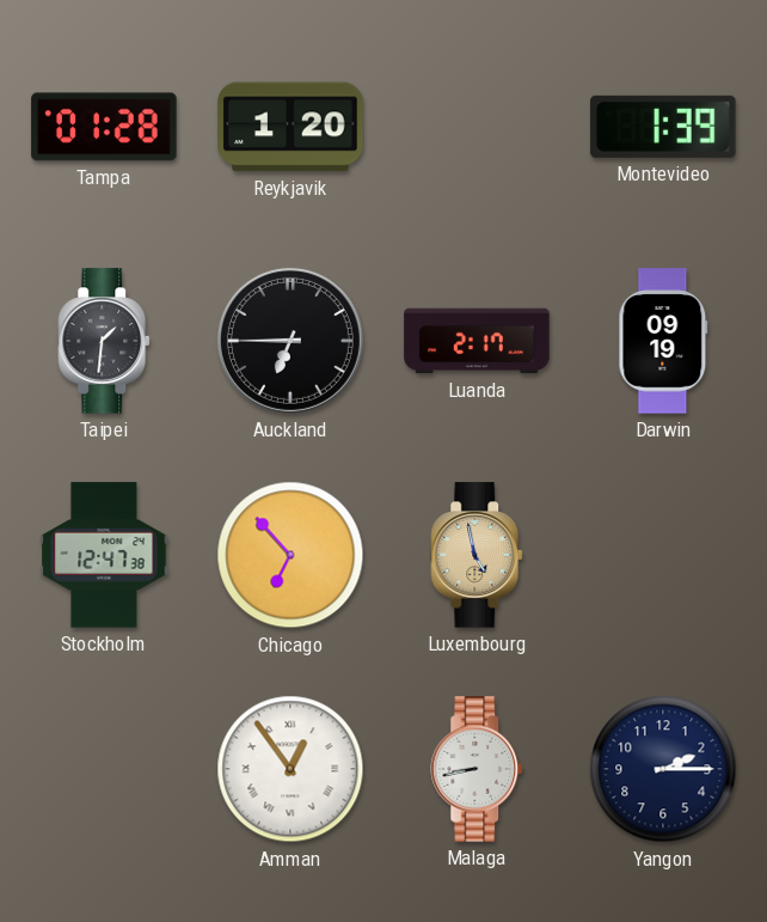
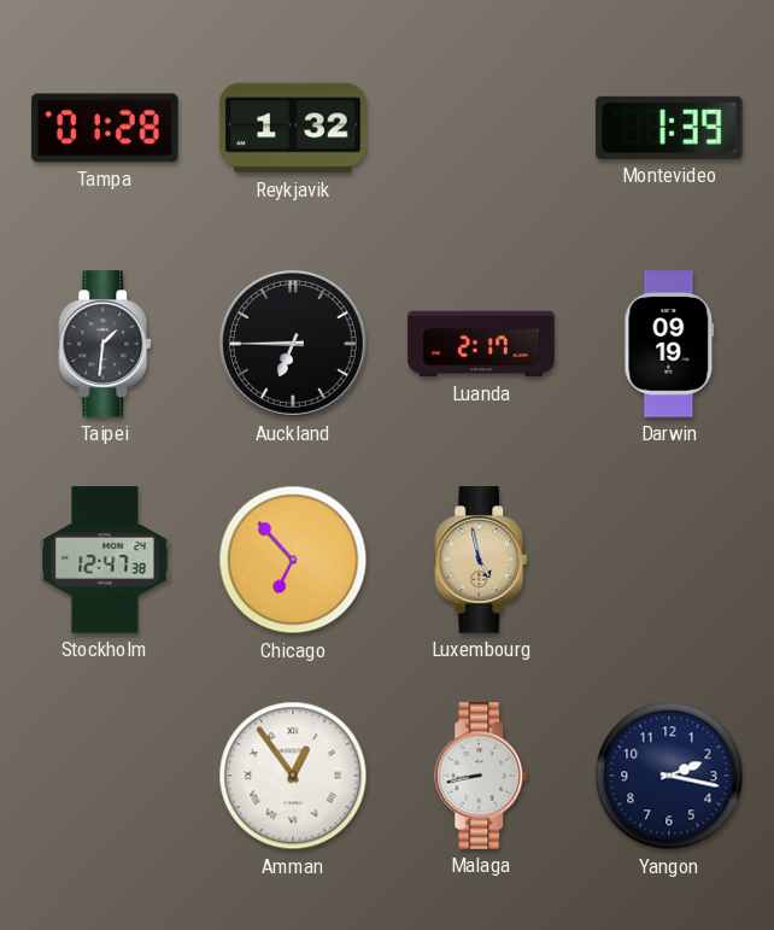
Reykjavik: 1:20 -> 1:32
Yangon: 2:15 -> 2:17
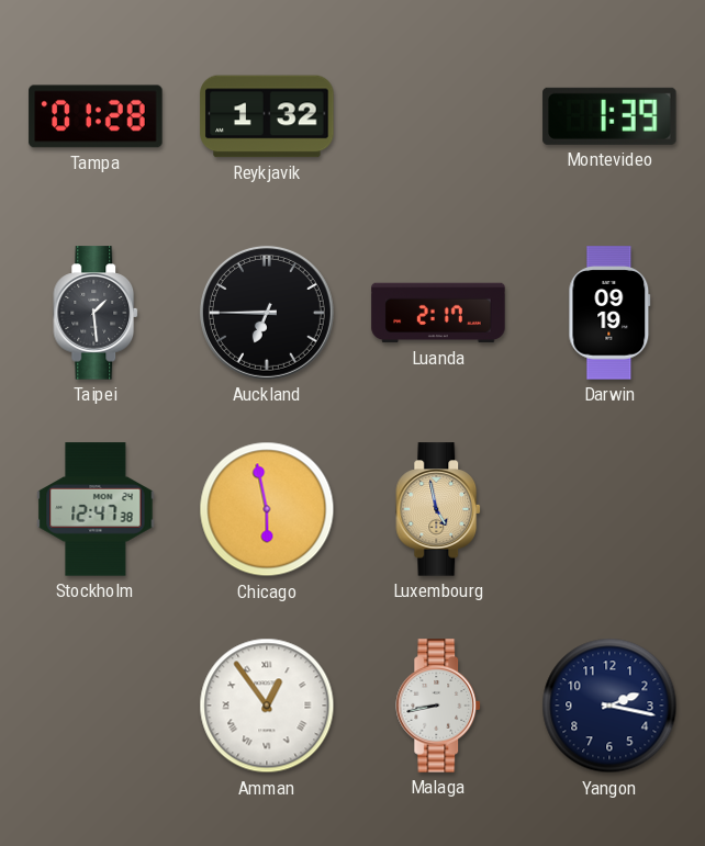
Taipei: 1:31 -> 1:29
Chicago: 6:53 -> 5:58
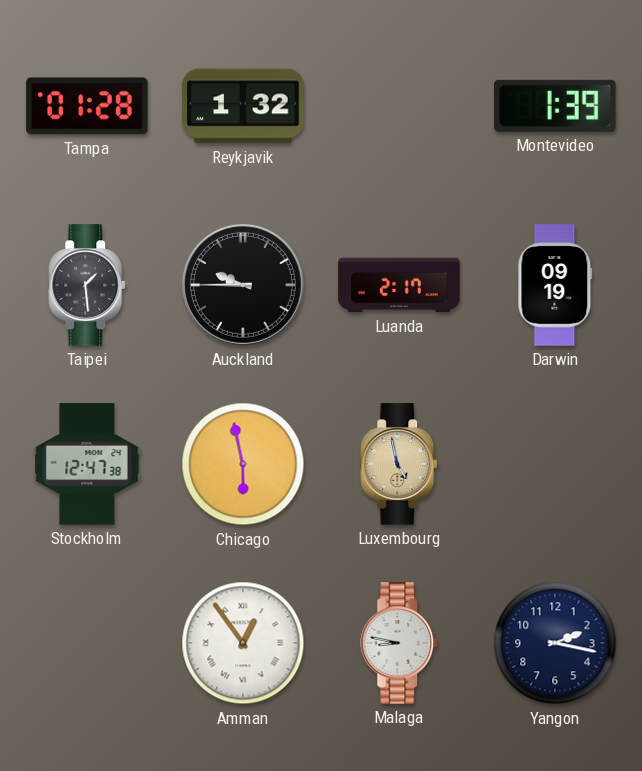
Auckland: 6:45 -> 9:45
Malaga: 8:43 -> 8:47
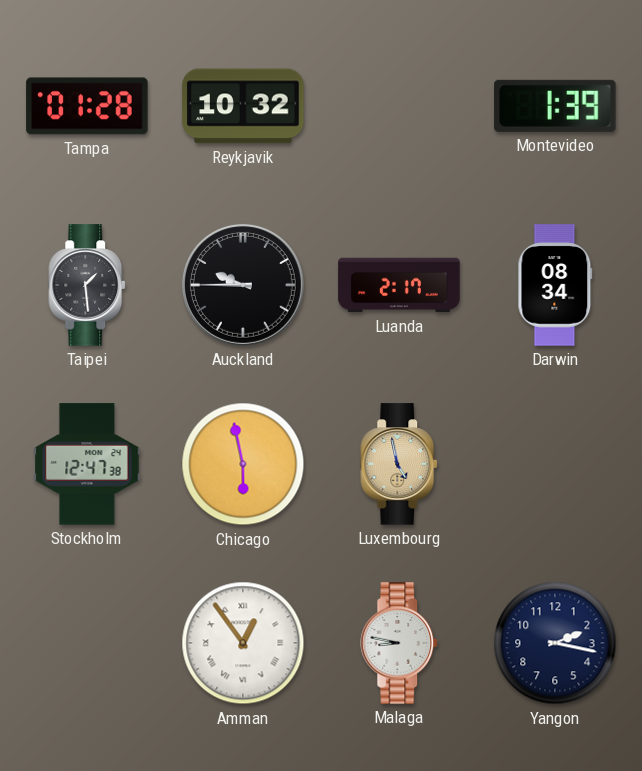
Reykjavik: 1:32 -> 10:32
Darwin: 09:19 -> 08:34
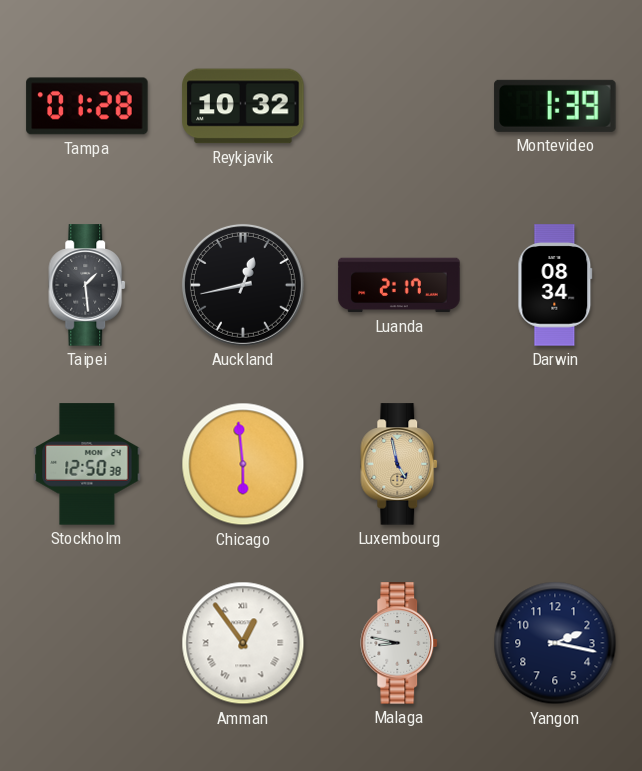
Auckland: 9:45 -> 12:43
Stockholm: 12:47 -> 12:50
Chicago: 5:58 -> 5:59
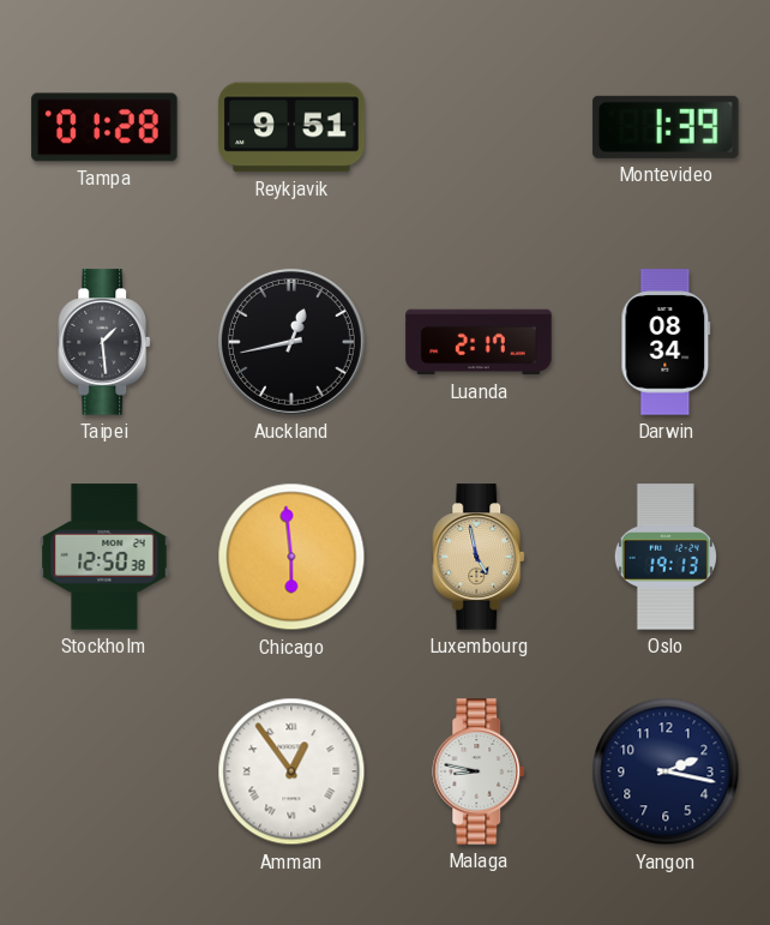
Reykjavik: 10:32 -> 9:51
Oslo: none -> 19:13
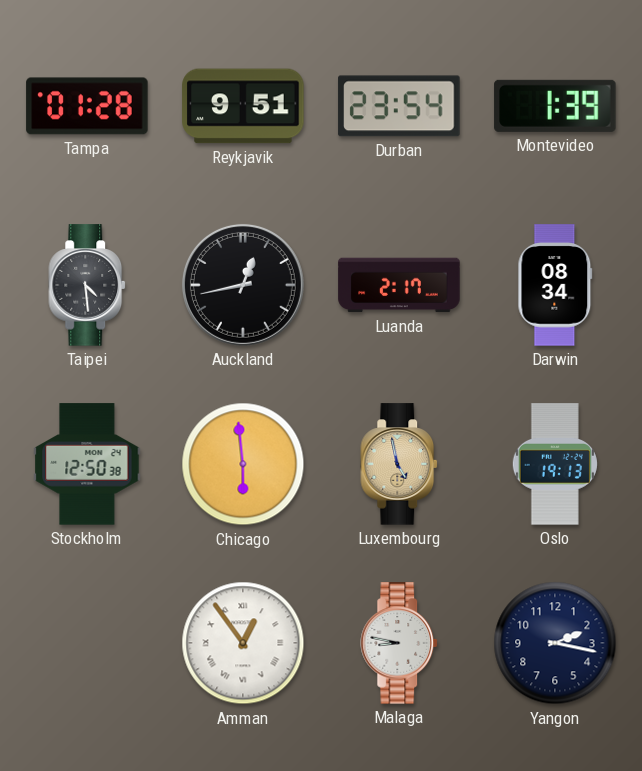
Durban: none -> 23:54
Taipei: 1:29 -> 4:29
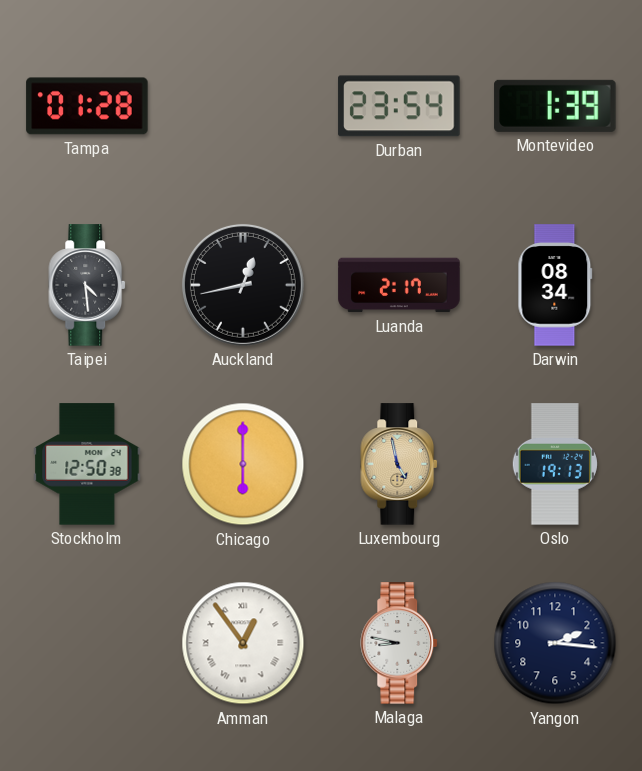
Reykjavik: 9:51 -> none
Chicago: 5:59 -> 6:00
Yangon: 2:17 -> 2:16
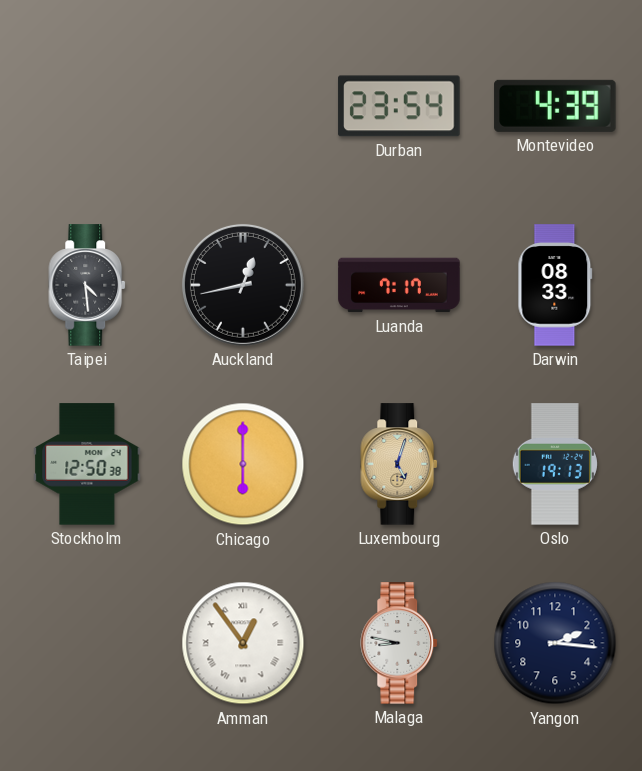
Tampa: 01:28 -> none
Montevideo: 1:39 -> 4:39
Luanda: 2:17 -> 7:17
Darwin: 08:34 -> 08:33
Luxembourg: 4:58 -> 5:03
